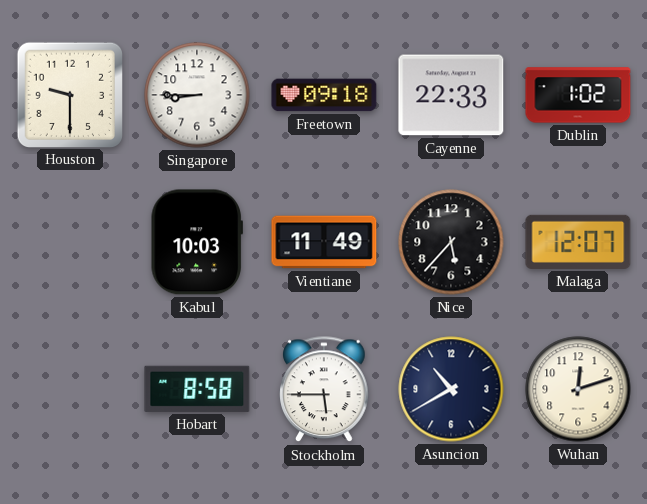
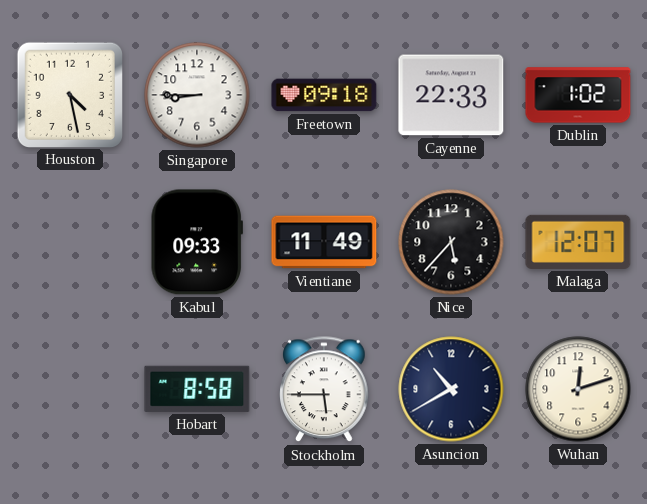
Houston: 9:30 -> 4:28
Kabul: 10:03 -> 09:33
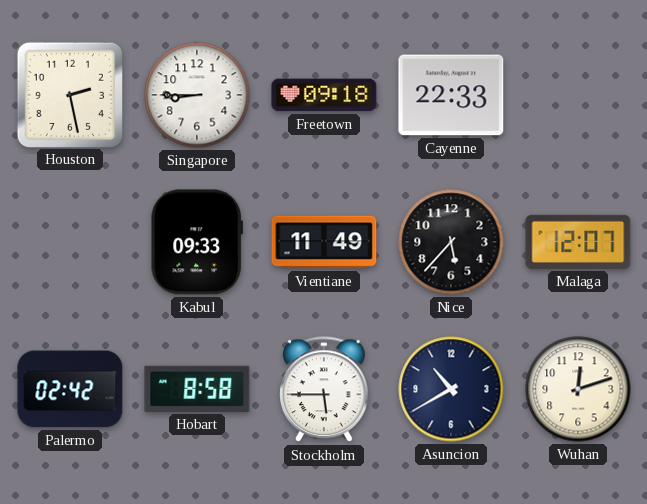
Houston: 4:28 -> 2:28
Dublin: 1:02 -> none
Palermo: none -> 02:42
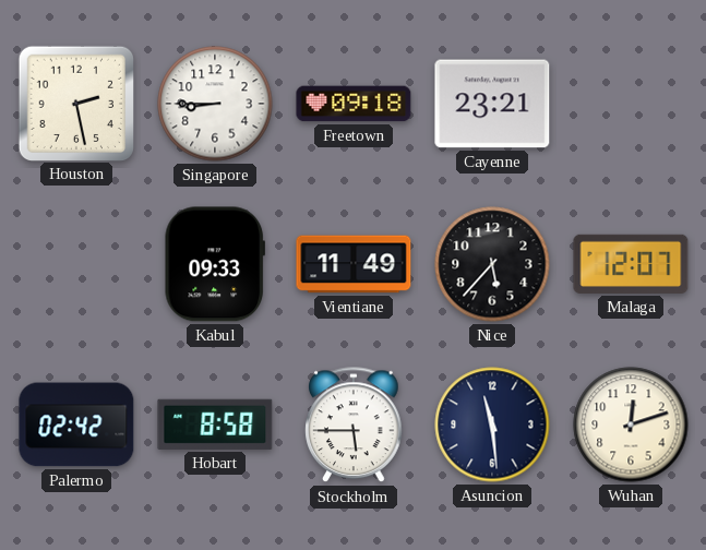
Cayenne: 22:33 -> 23:21
Asuncion: 10:40 -> 11:29
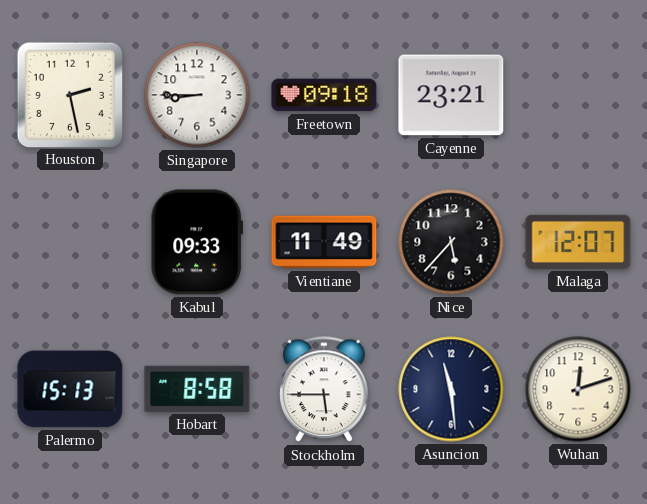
Palermo: 02:42 -> 15:13
